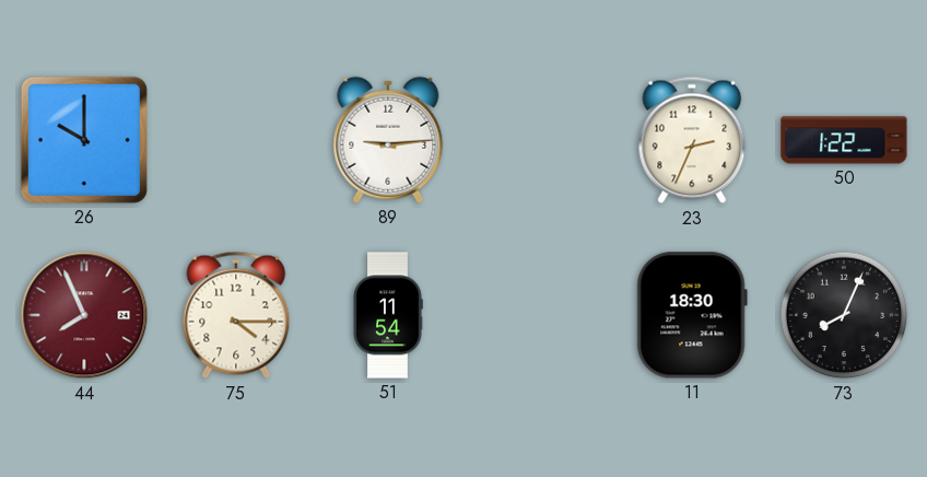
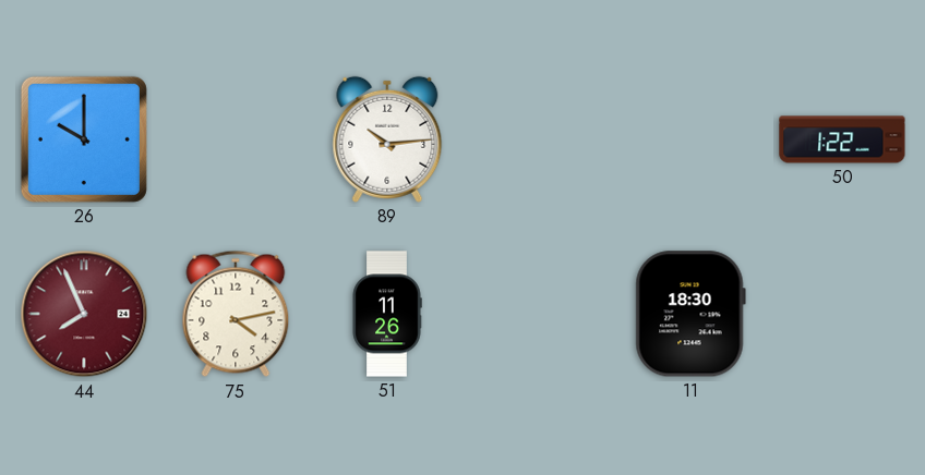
89: 9:14 -> 10:14
23: 2:34 -> none
75: 4:15 -> 4:13
51: 11:54 -> 11:26
73: 8:04 -> none
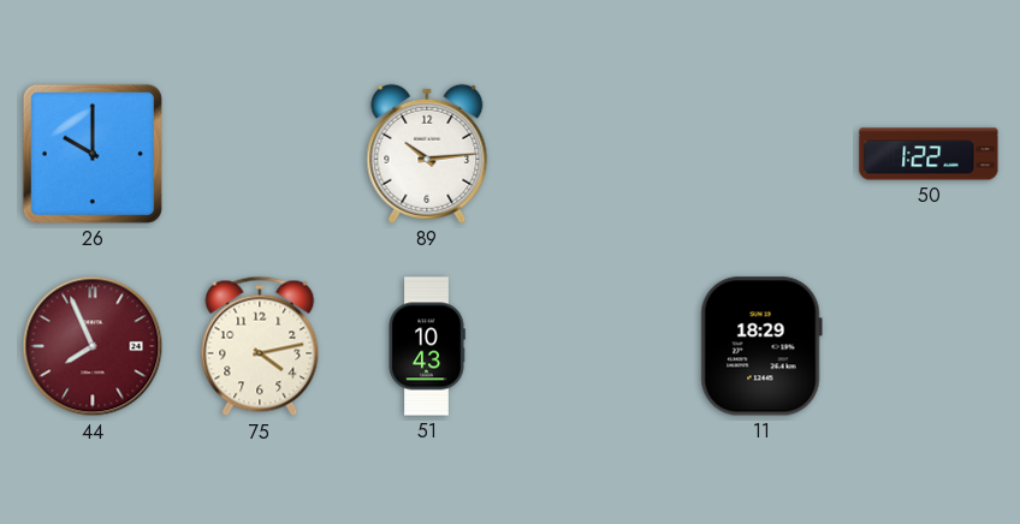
51: 11:26 -> 10:43
11: 18:30 -> 18:29
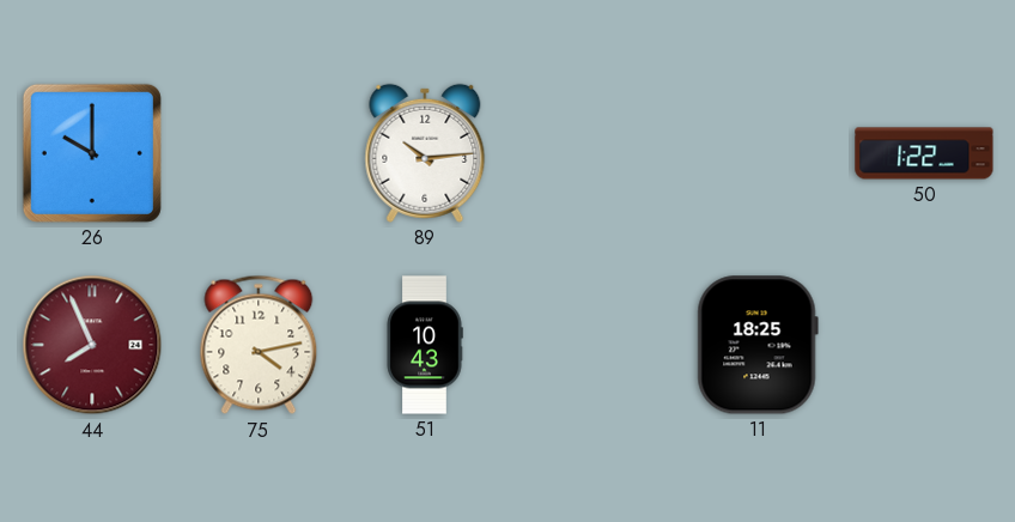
11: 18:29 -> 18:25
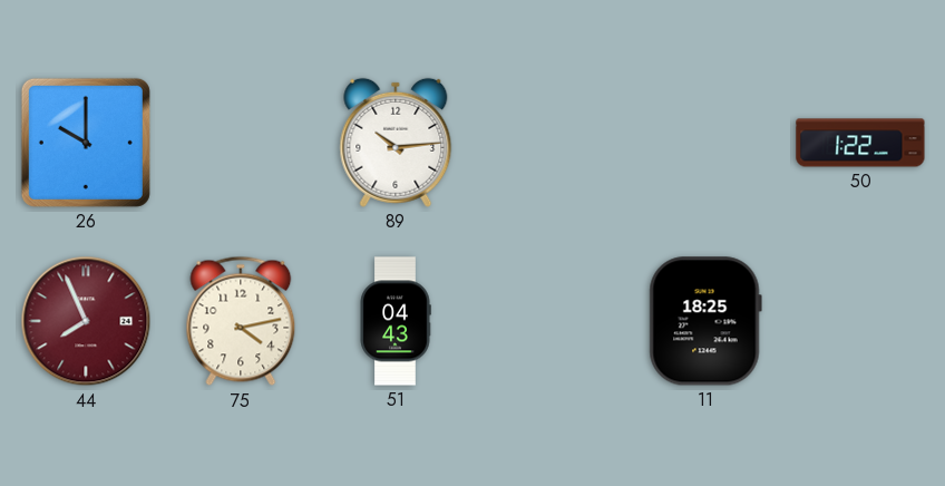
51: 10:43 -> 04:43
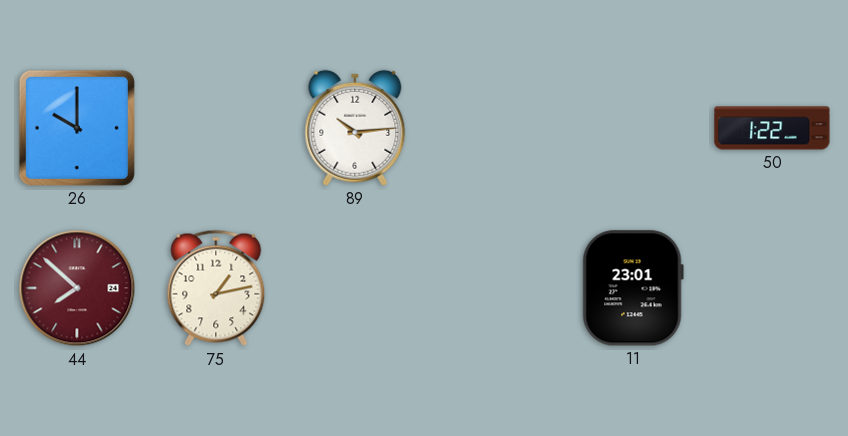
44: 7:56 -> 7:52
75: 4:13 -> 1:13
51: 04:43 -> none
11: 18:25 -> 23:01
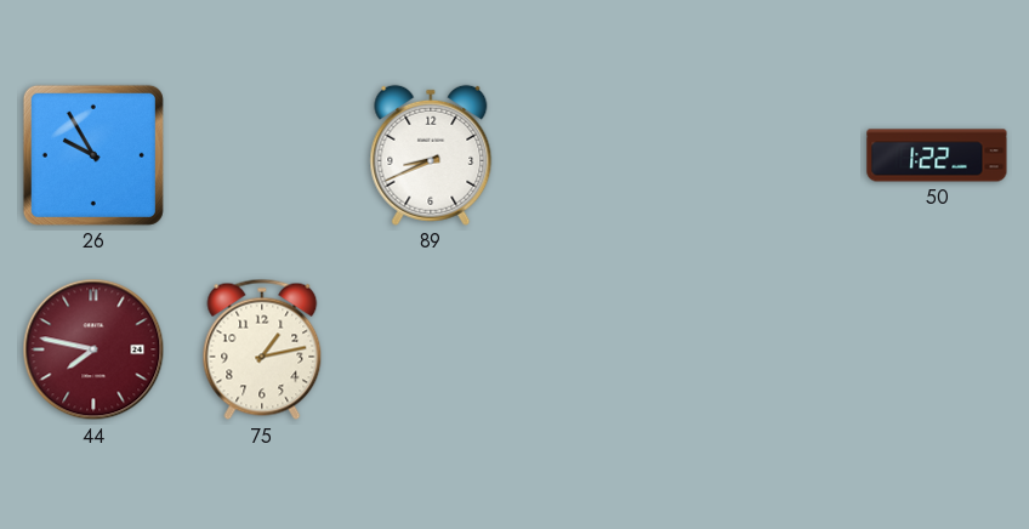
26: 10:00 -> 9:55
89: 10:14 -> 8:41
44: 7:52 -> 7:47
11: 23:01 -> none
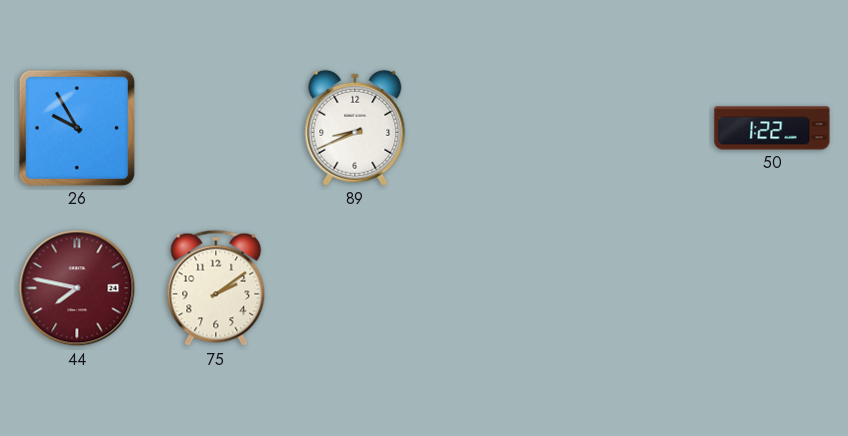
75: 1:13 -> 2:09
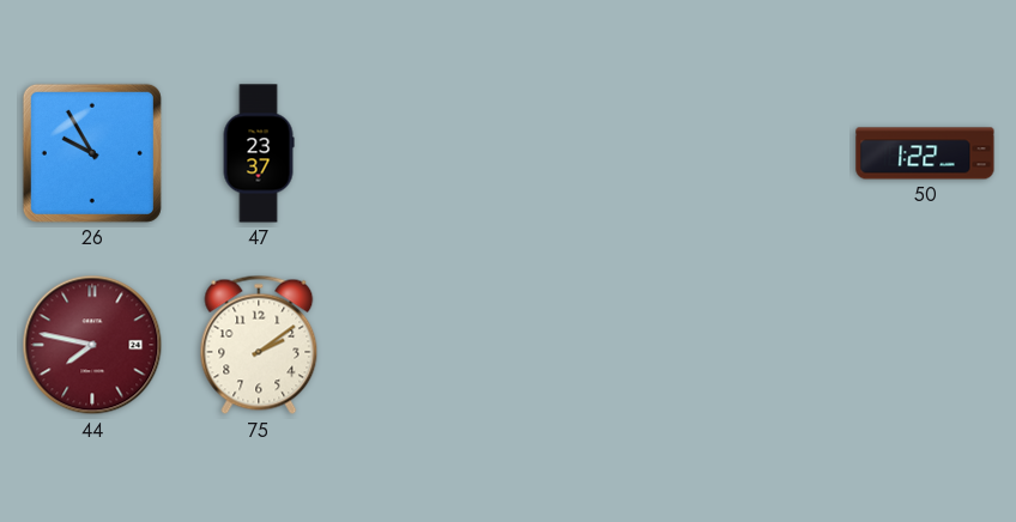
47: none -> 23:37
89: 8:41 -> none
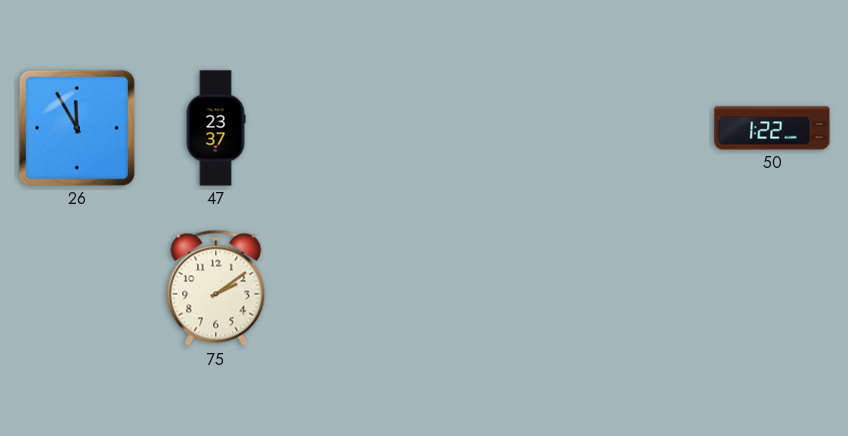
26: 9:55 -> 11:55
44: 7:47 -> none
